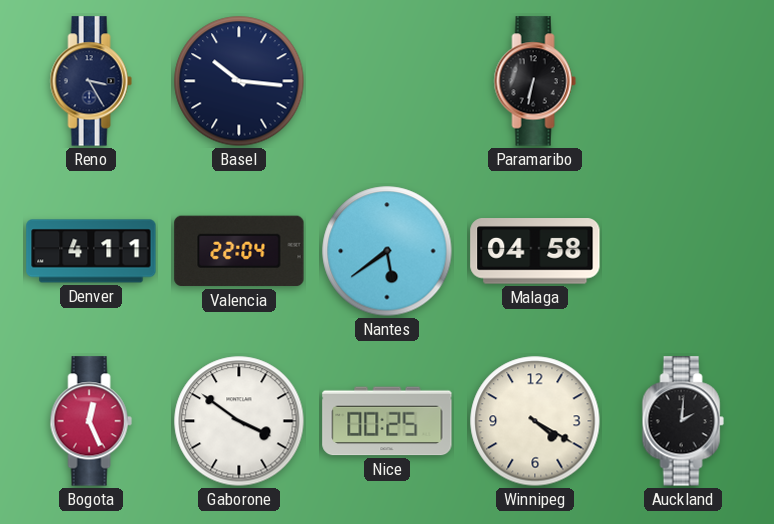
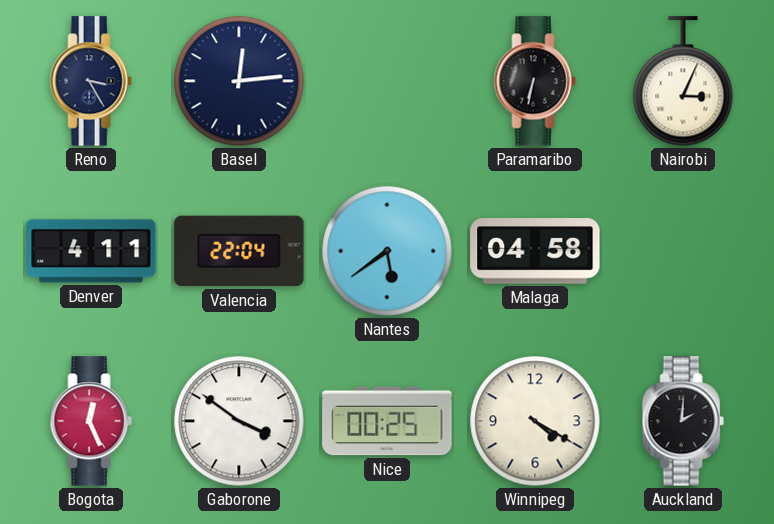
Basel: 10:16 -> 12:14
Nairobi: none -> 3:04
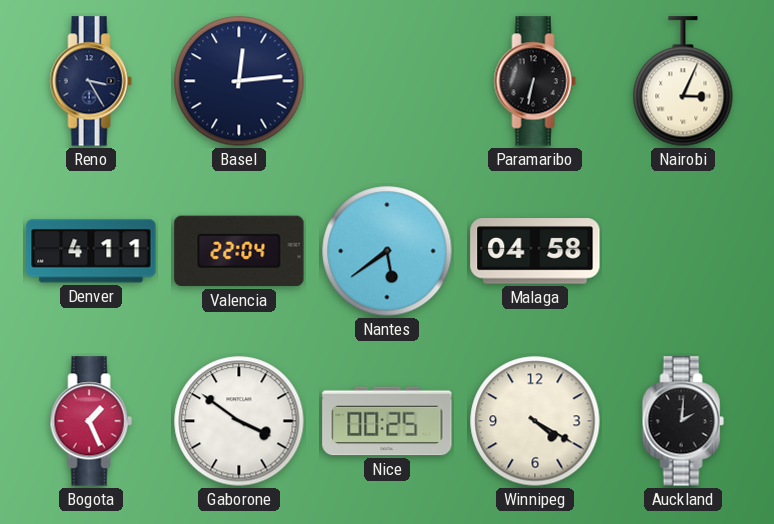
Bogota: 12:26 -> 1:26
